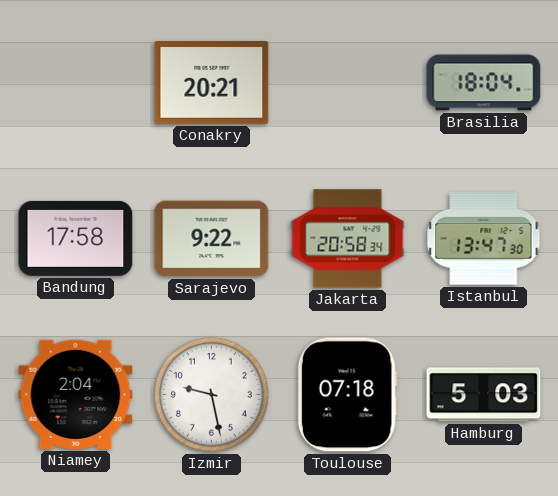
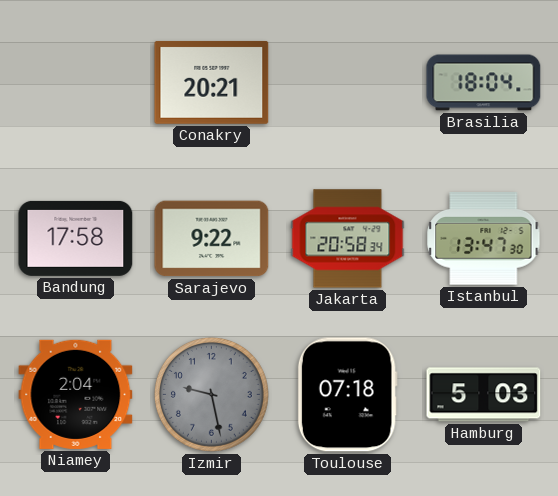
Izmir dial: white -> grey
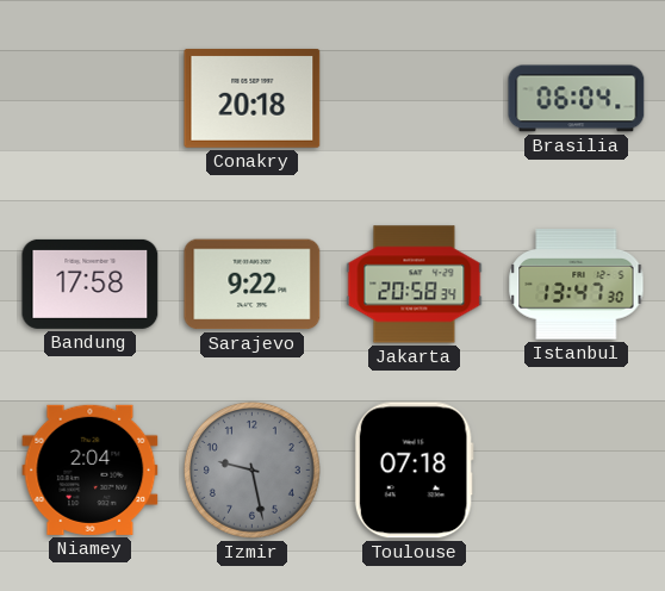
Conakry: 20:21 -> 20:18
Brasilia: 18:04 -> 06:04
Hamburg: 5:03 -> none
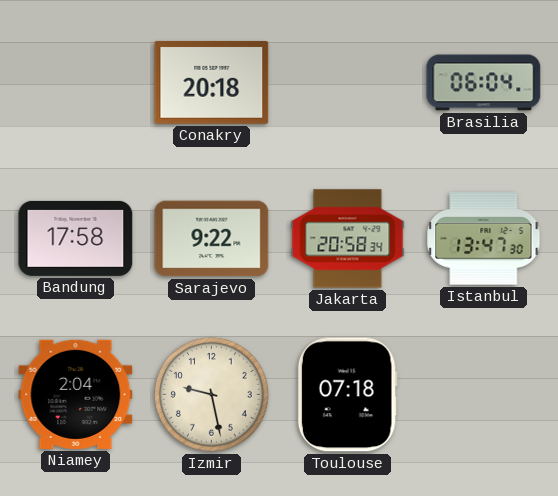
Izmir dial: grey -> cream
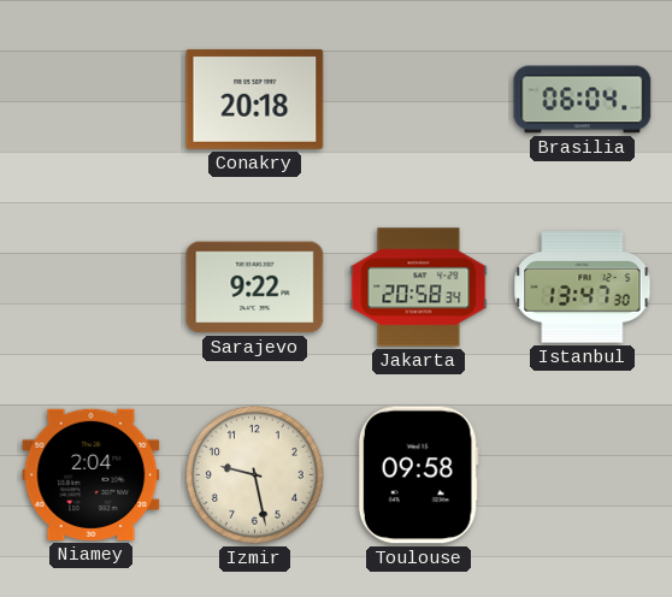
Bandung: 17:58 -> none
Toulouse: 07:18 -> 09:58
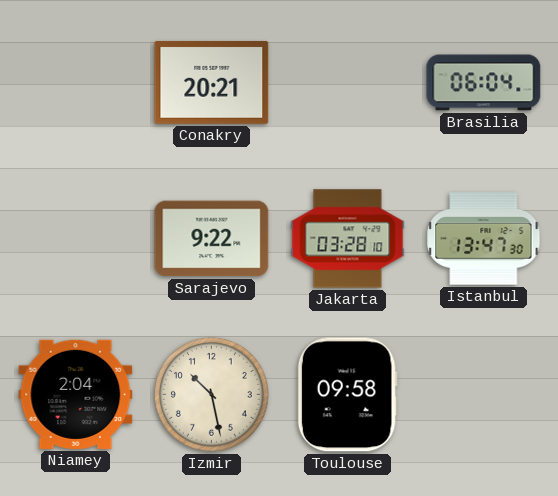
Conakry: 20:18 -> 20:21
Jakarta: 20:58 -> 03:28
Izmir: 9:28 -> 10:28
